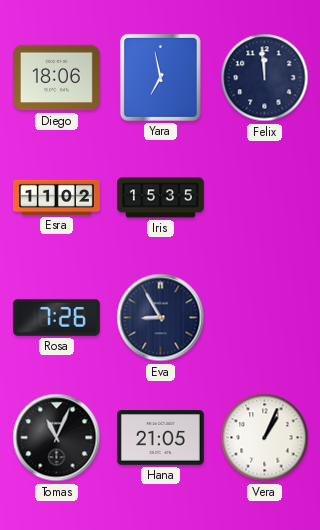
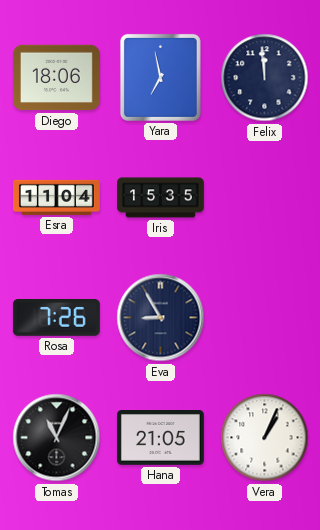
Esra: 11:02 -> 11:04
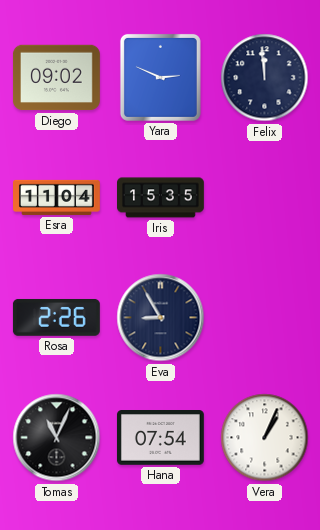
Diego: 18:06 -> 09:02
Yara: 6:58 -> 2:49
Rosa: 7:26 -> 2:26
Hana: 21:05 -> 07:54
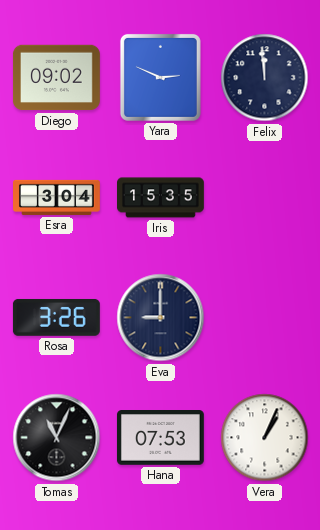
Esra: 11:04 -> 3:04
Rosa: 2:26 -> 3:26
Eva: 8:55 -> 9:00
Hana: 07:54 -> 07:53
